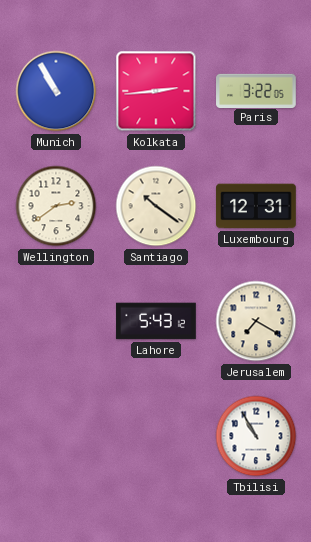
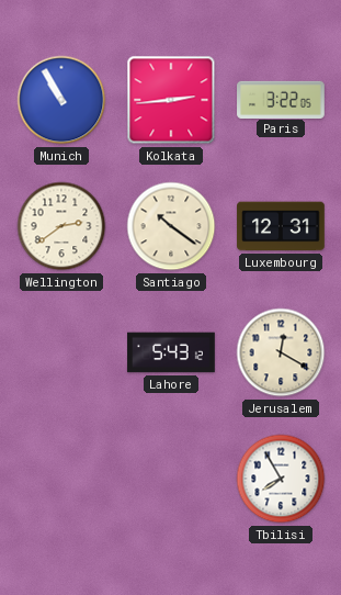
Jerusalem: 7:20 -> 12:20
Tbilisi: 10:55 -> 7:55
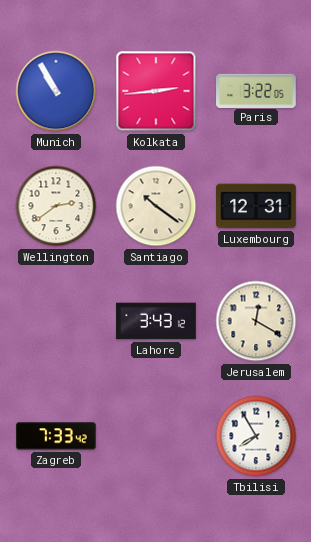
Lahore: 5:43 -> 3:43
Zagreb: none -> 7:33
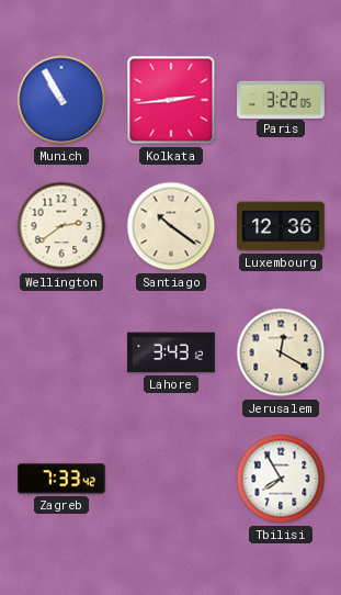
Luxembourg: 12:31 -> 12:36
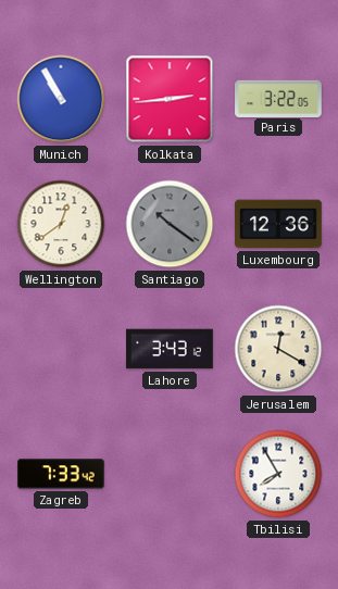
Wellington: 2:39 -> 12:39
Santiago dial: cream -> grey
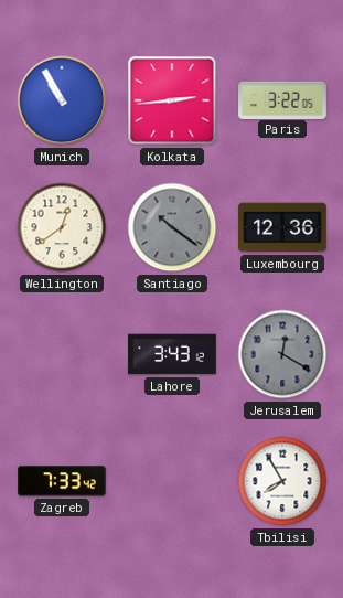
Jerusalem dial: cream -> grey
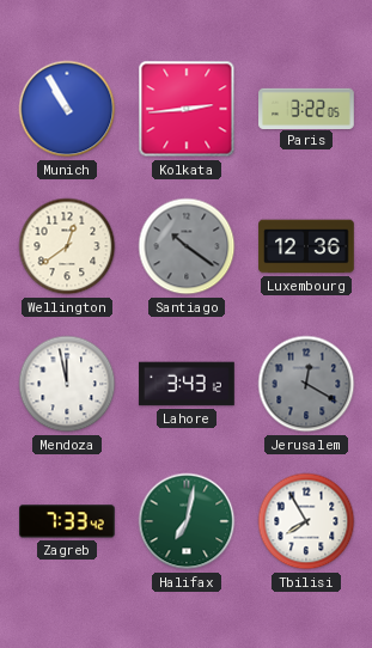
Mendoza: none -> 11:58
Halifax: none -> 7:02
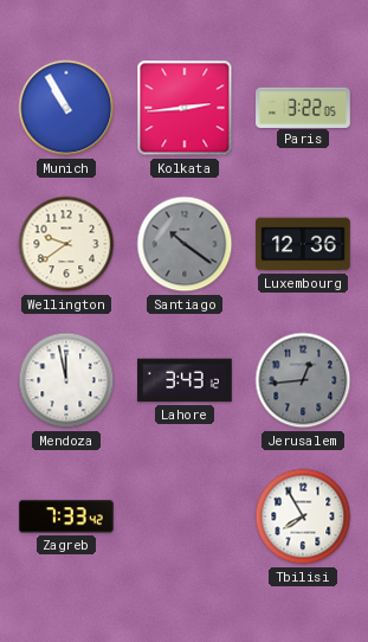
Wellington: 12:39 -> 9:39
Jerusalem: 12:20 -> 12:44
Halifax: 7:02 -> none
